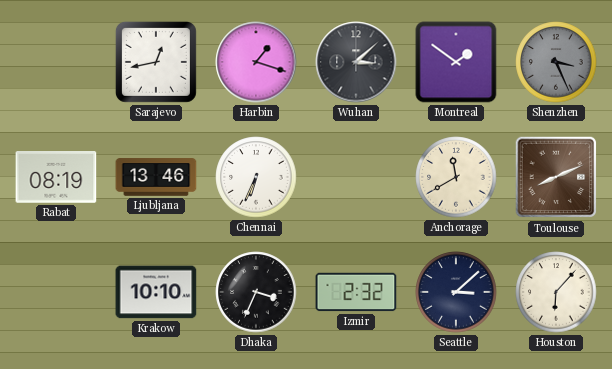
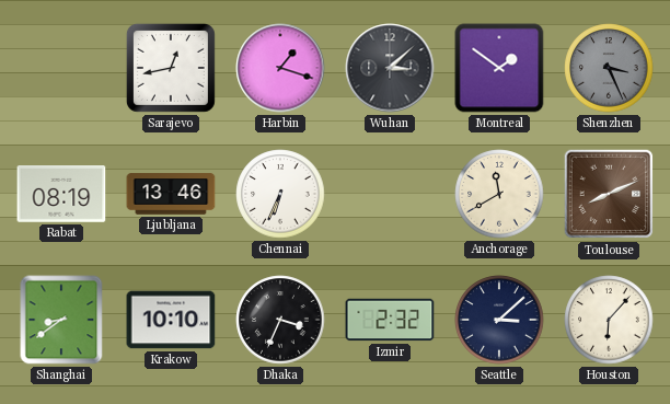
Shanghai: none -> 8:39
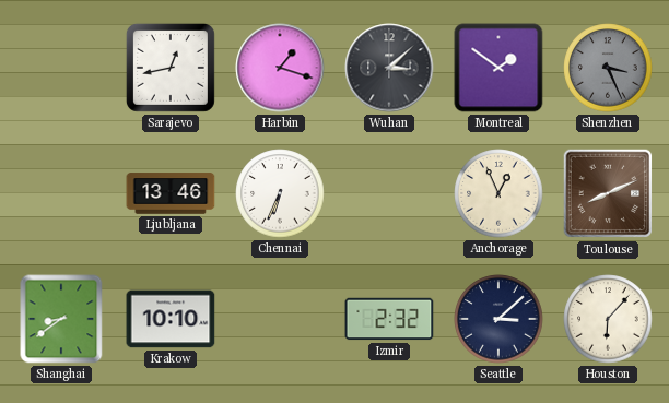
Rabat: 08:19 -> none
Anchorage: 11:40 -> 12:56
Dhaka: 3:34 -> none
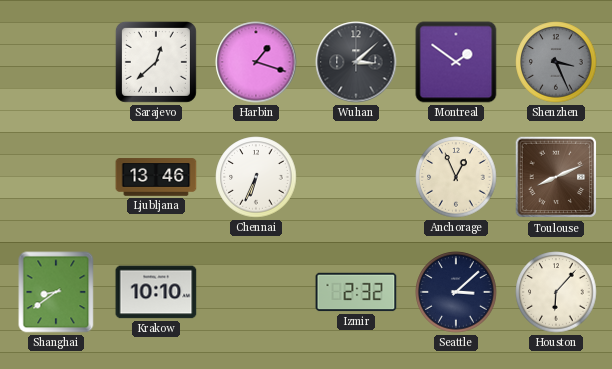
Sarajevo: 12:43 -> 12:38
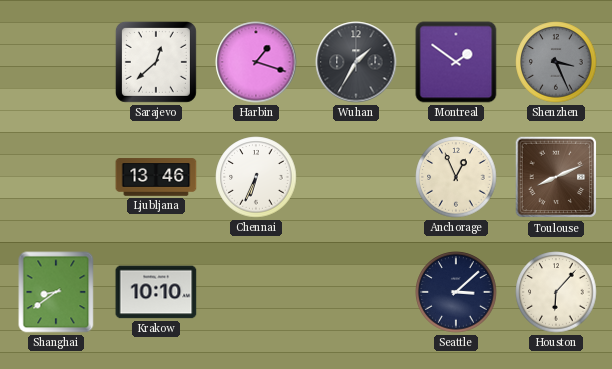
Wuhan: 3:08 -> 1:35
Izmir: 2:32 -> none
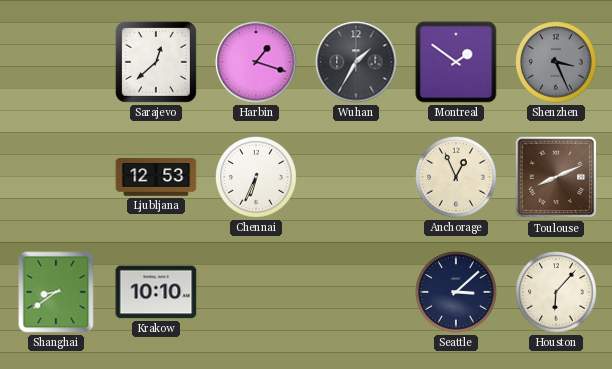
Ljubljana: 13:46 -> 12:53
